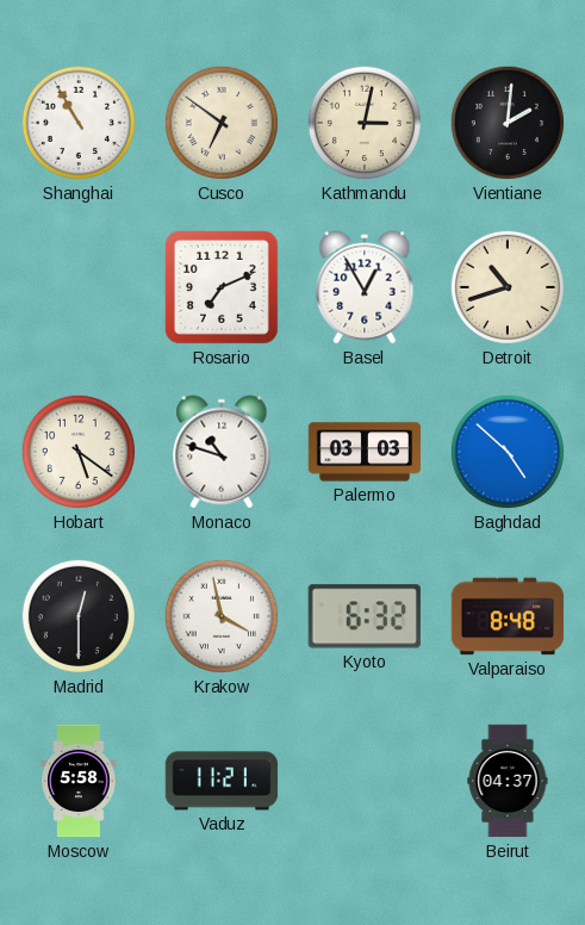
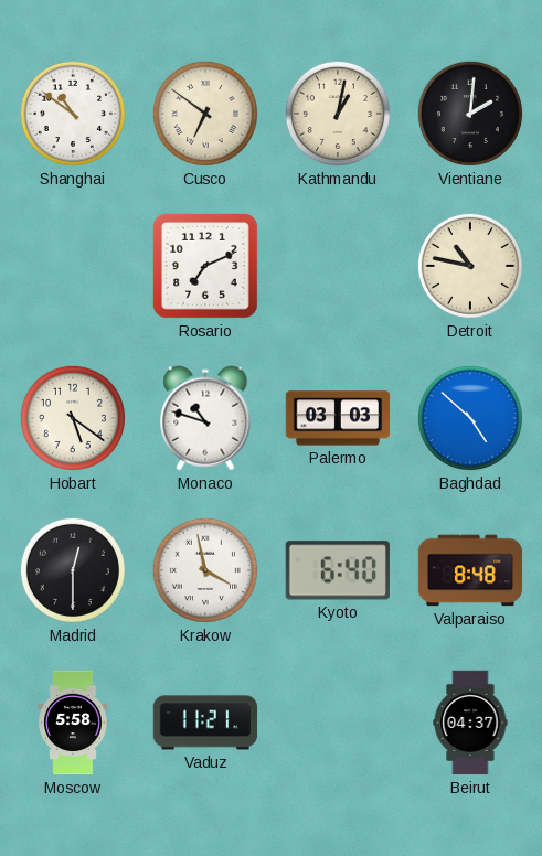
Shanghai: 10:55 -> 10:51
Kathmandu: 3:02 -> 1:02
Basel: 12:55 -> none
Detroit: 10:42 -> 10:47
Kyoto: 6:32 -> 6:40
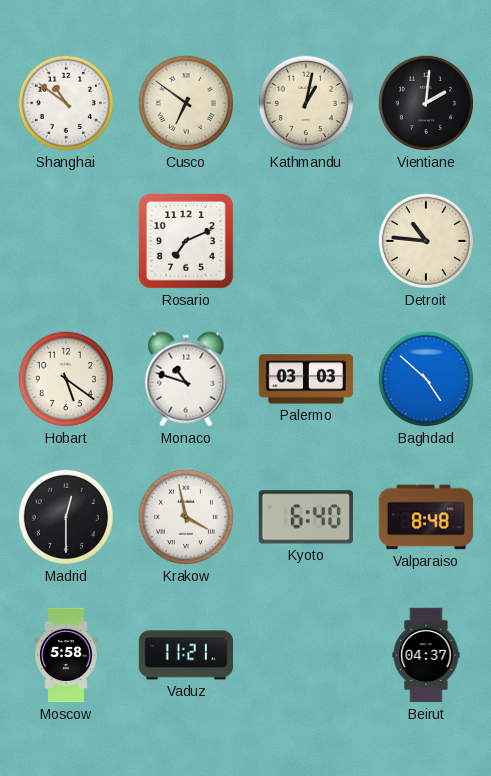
Detroit: 10:47 -> 10:46
